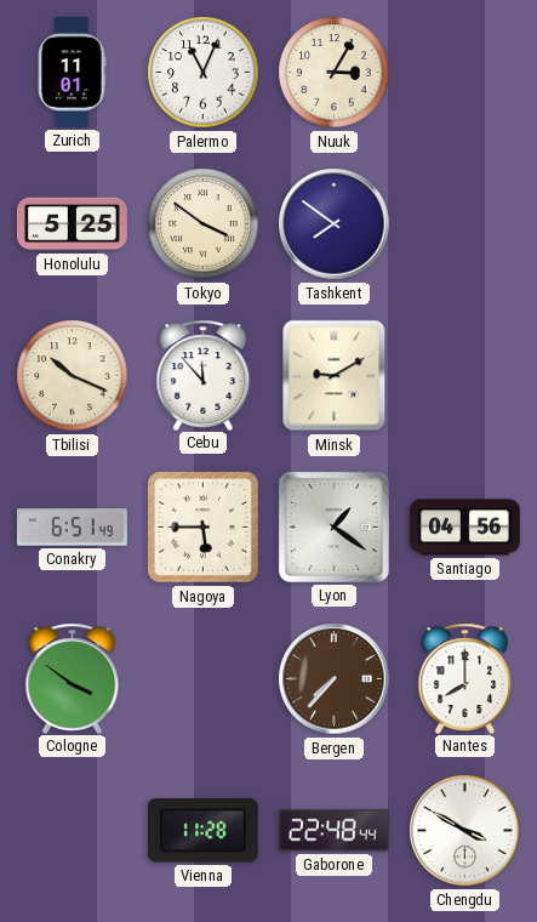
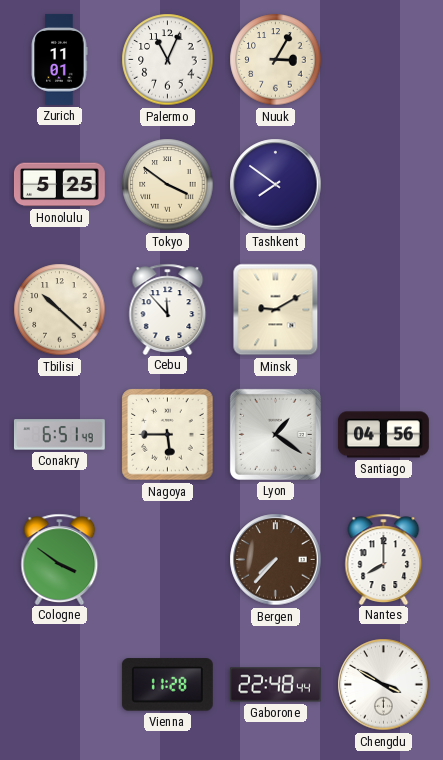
Tbilisi: 10:19 -> 10:22
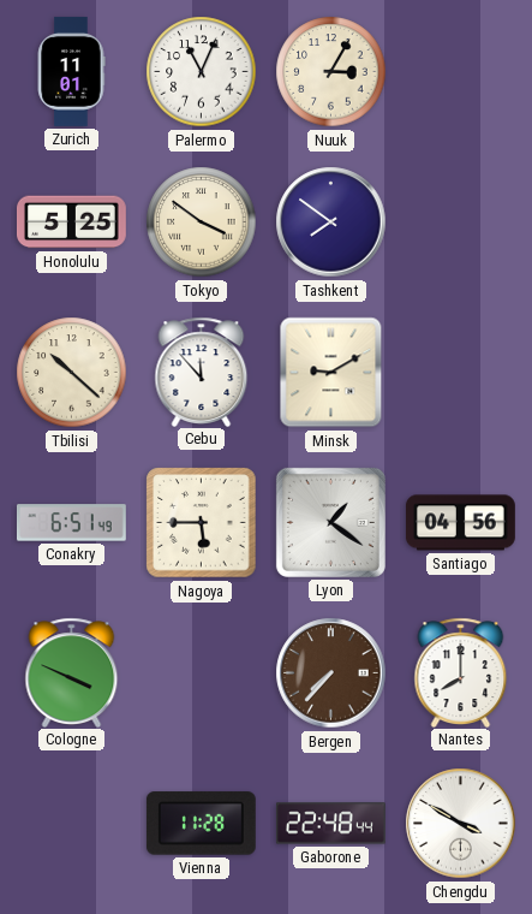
Cologne: 3:51 -> 3:49
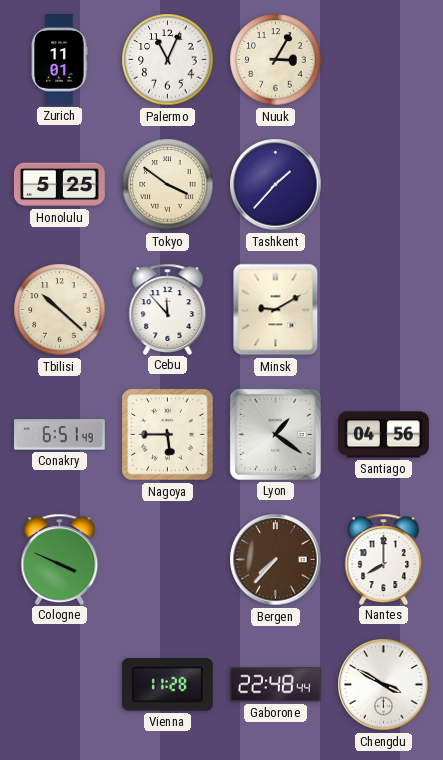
Tashkent: 7:51 -> 1:37
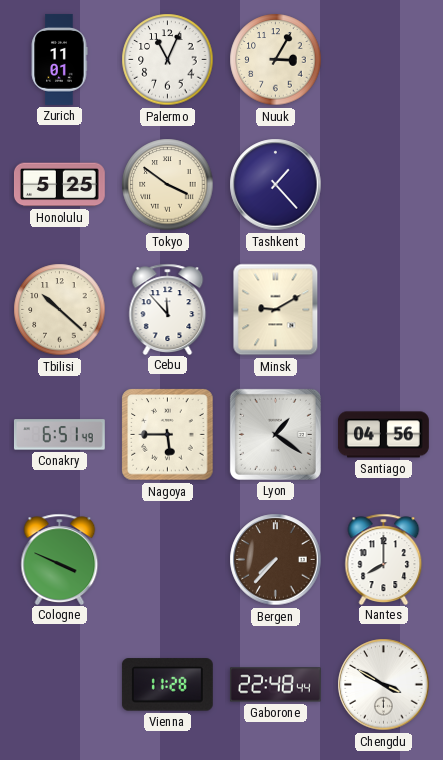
Tashkent: 1:37 -> 1:23
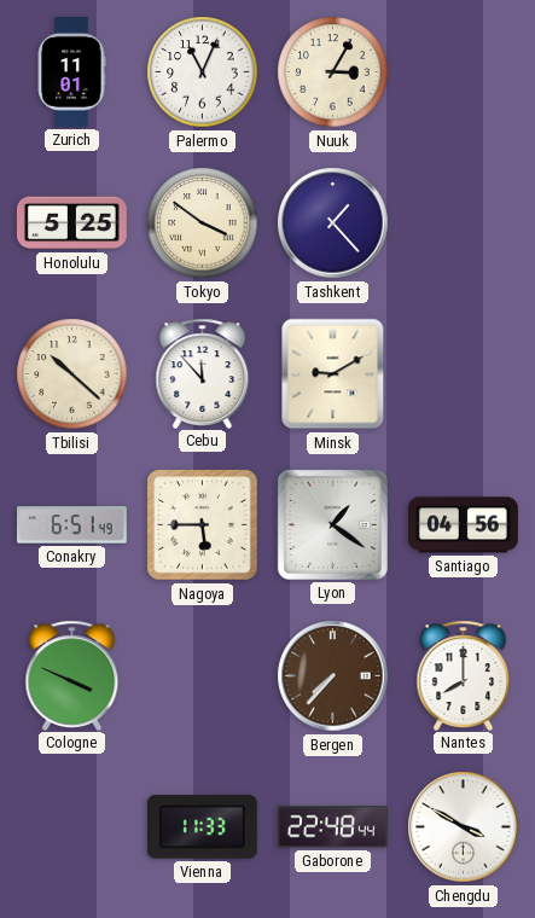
Vienna: 11:28 -> 11:33
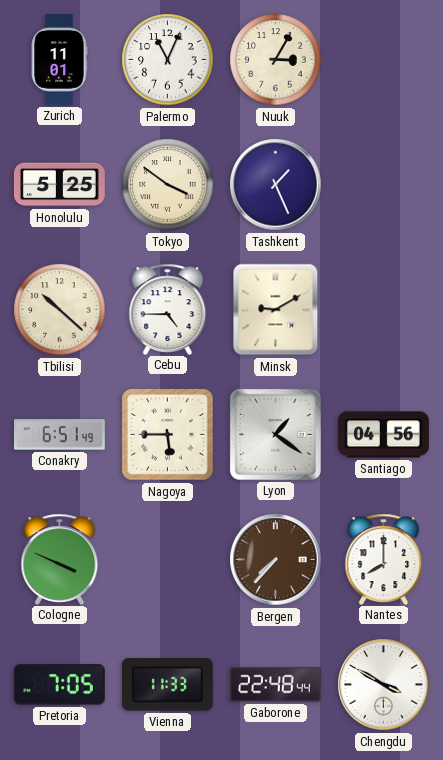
Tashkent: 1:23 -> 1:26
Cebu: 11:53 -> 4:45
Pretoria: none -> 7:05
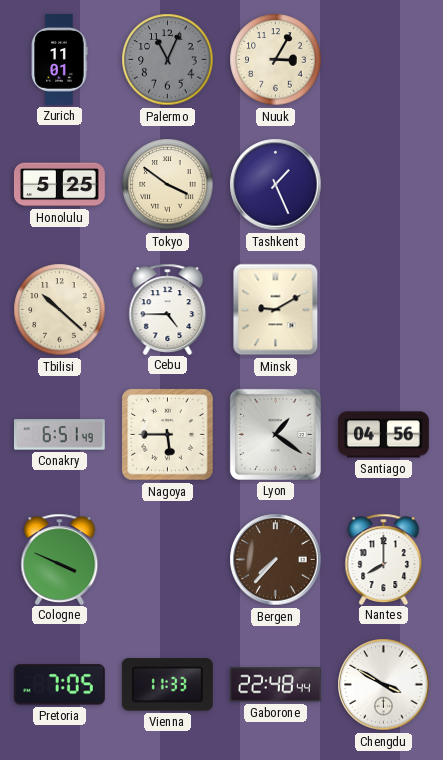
Palermo dial: white -> grey
